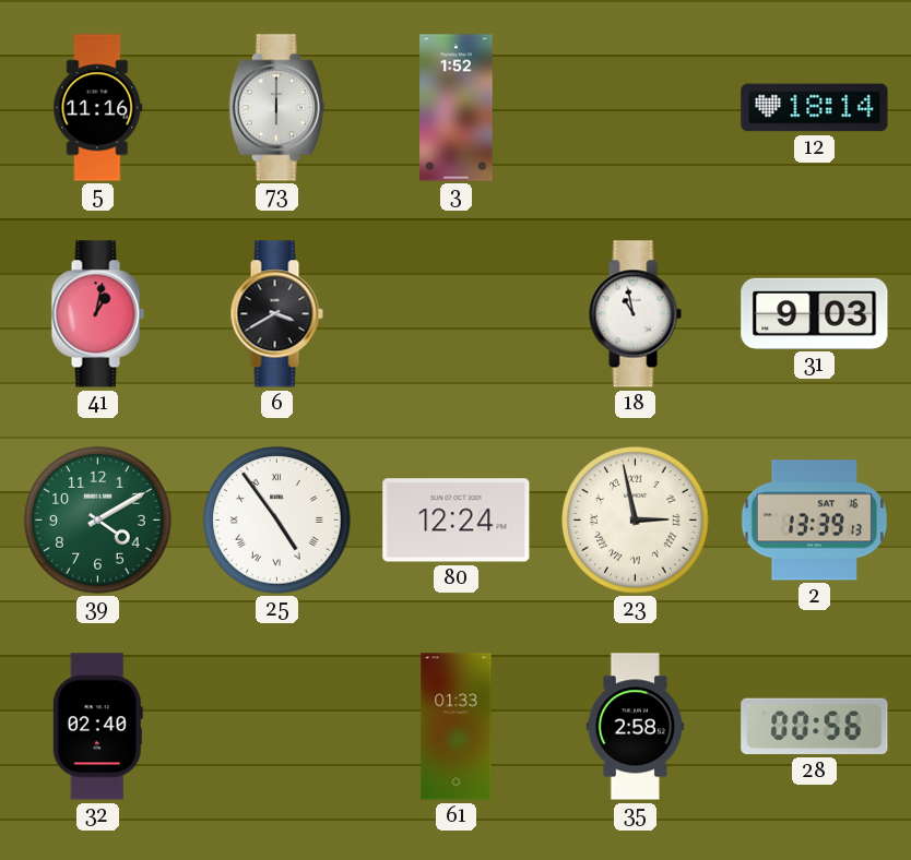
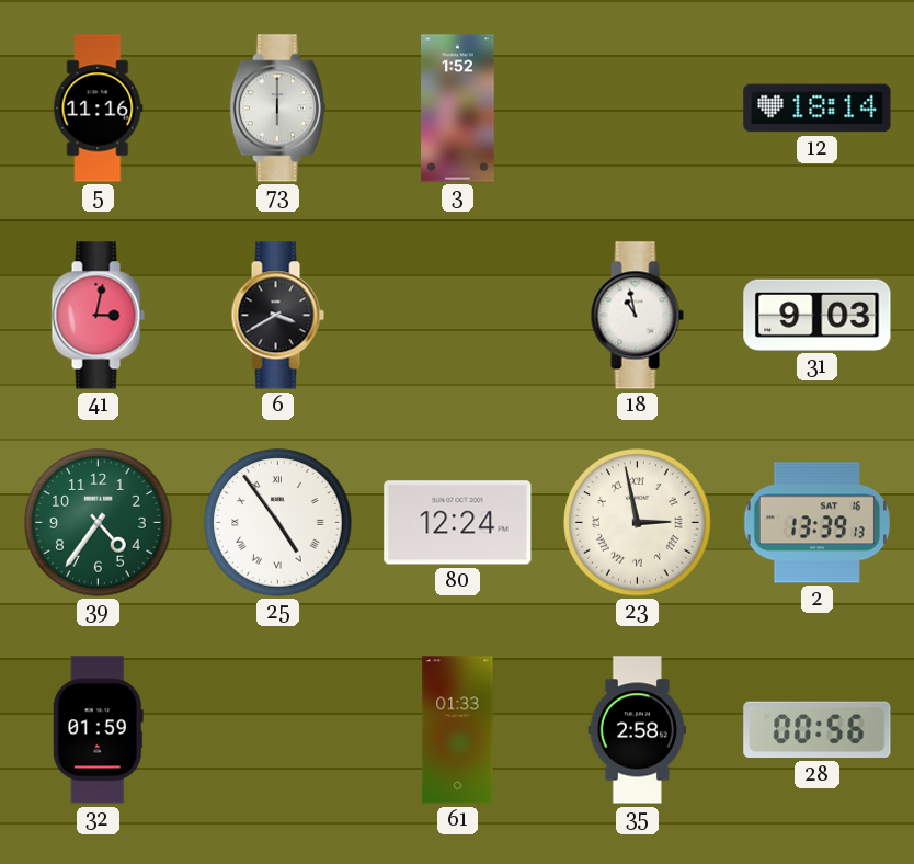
41: 1:02 -> 3:02
39: 4:10 -> 4:36
32: 02:40 -> 01:59
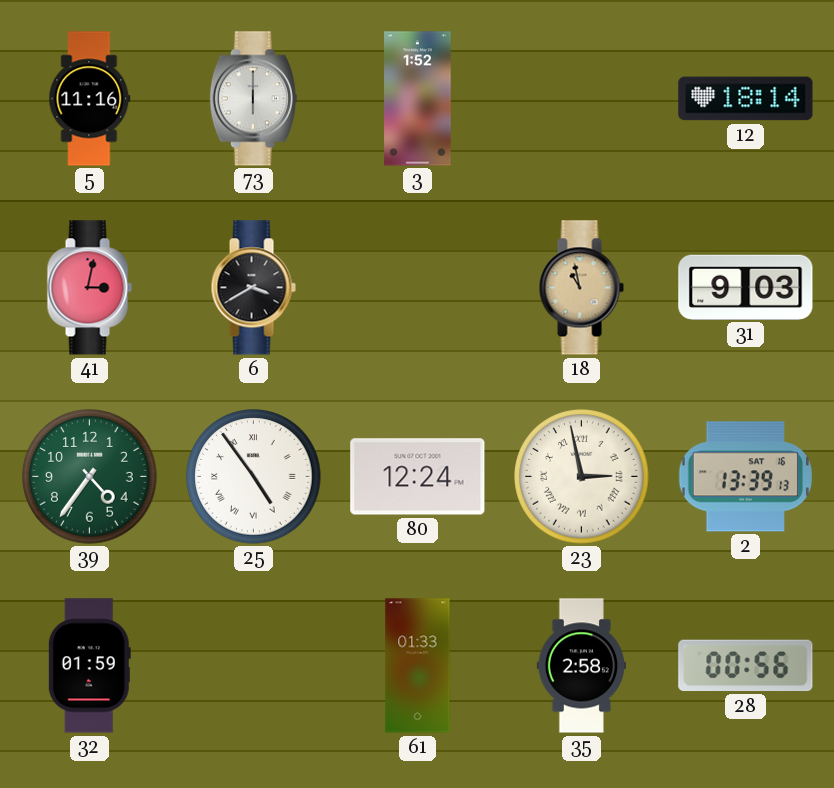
18 dial: white -> champagne
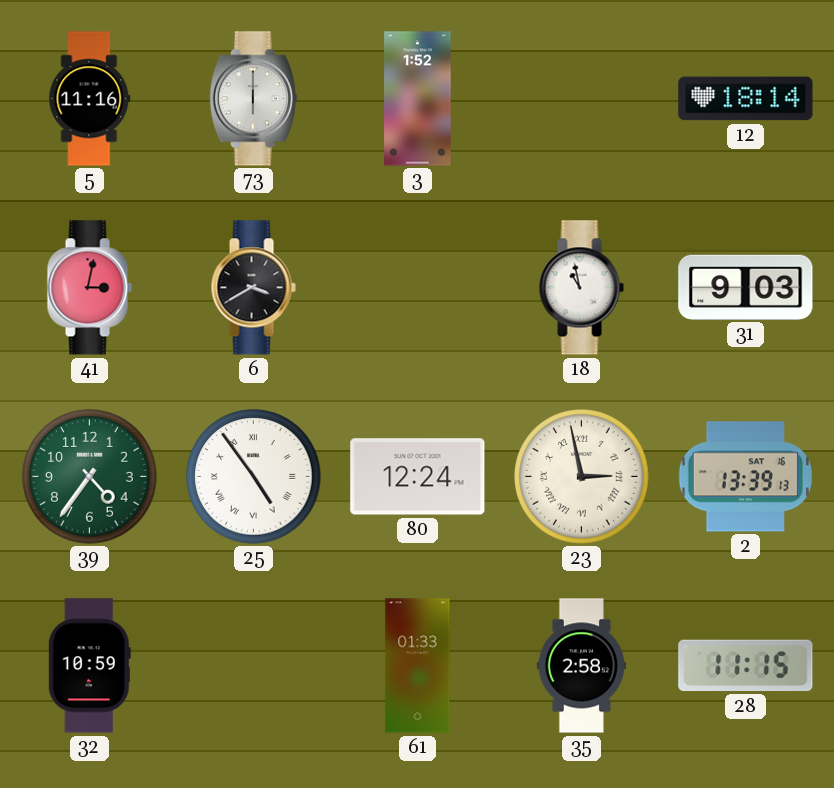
18 dial: champagne -> white
32: 01:59 -> 10:59
28: 00:56 -> 11:15
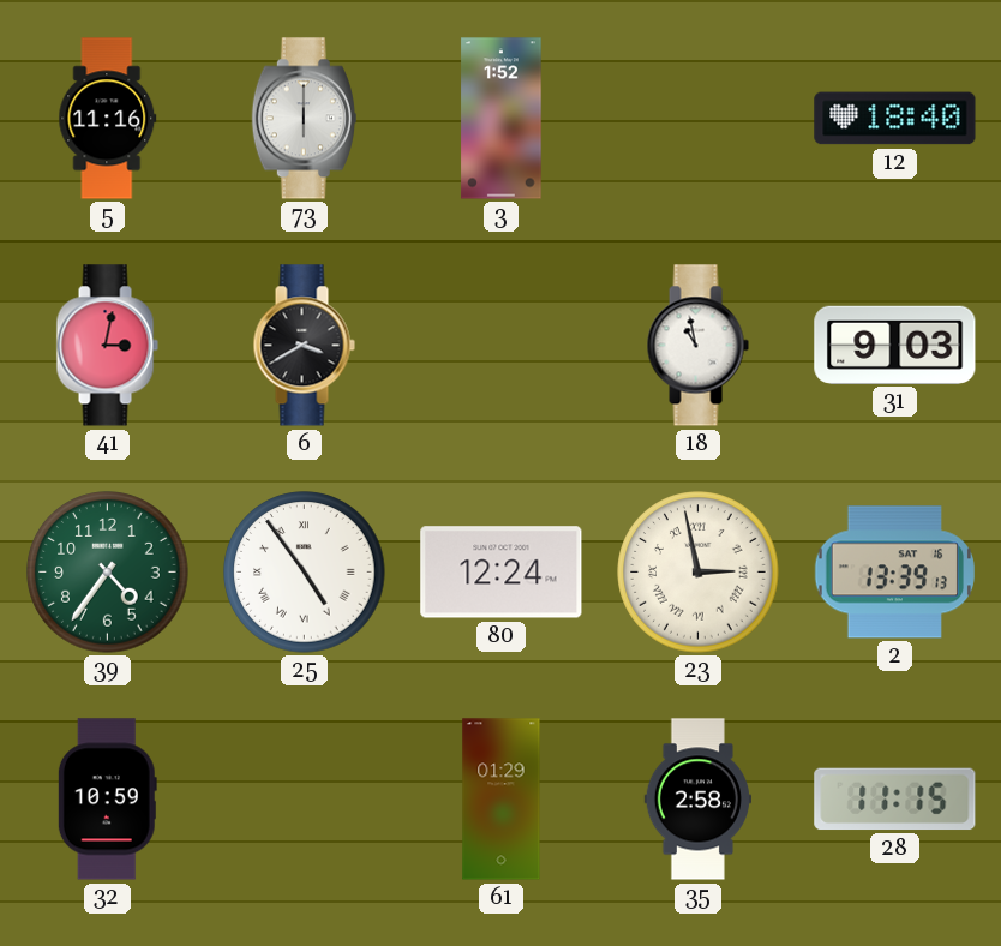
12: 18:14 -> 18:40
61: 01:33 -> 01:29
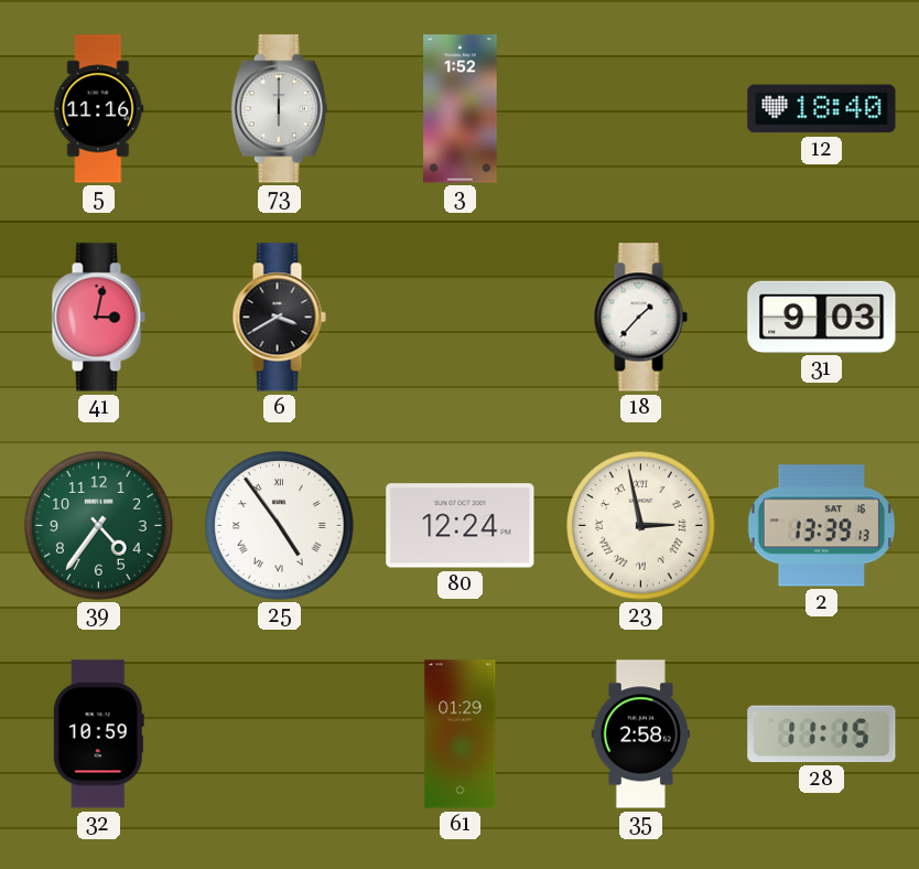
18: 10:58 -> 1:37
